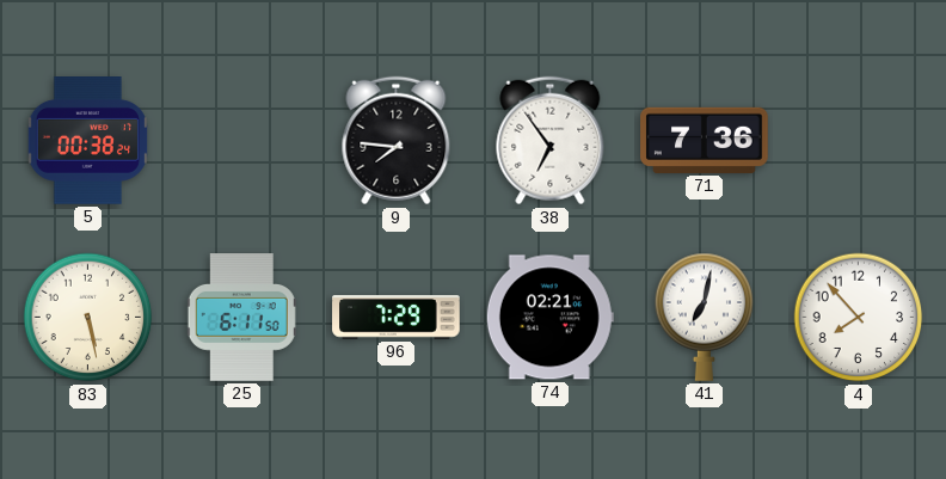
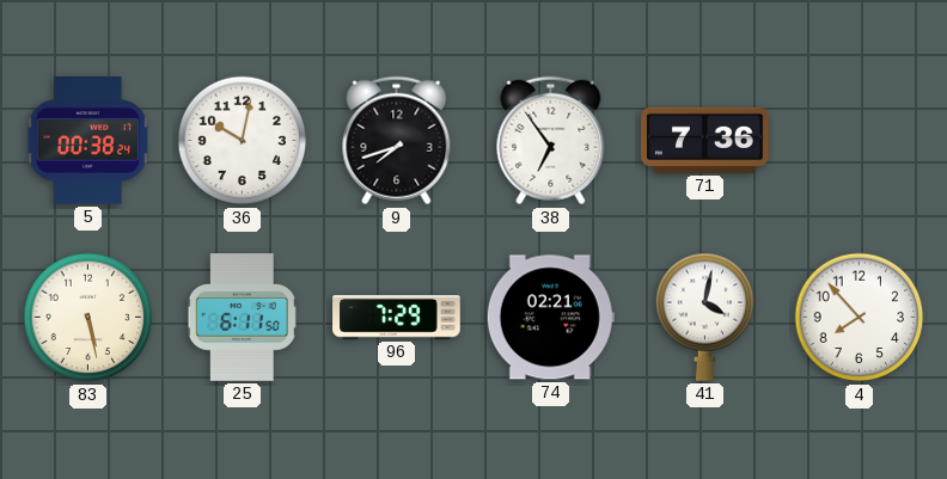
36: none -> 10:02
9: 7:46 -> 7:42
41: 7:02 -> 4:02
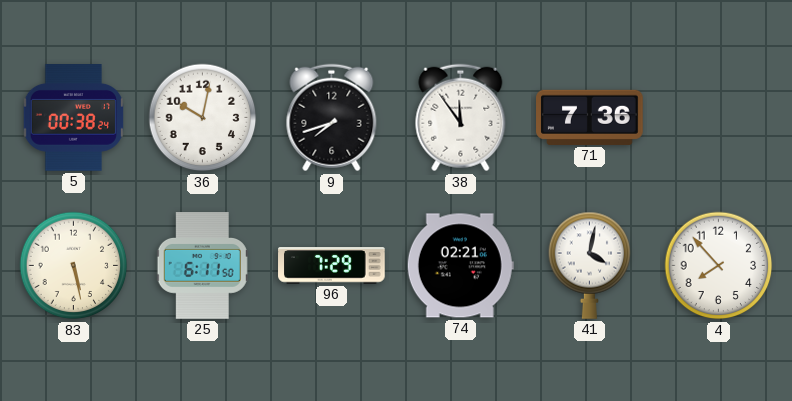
38: 6:54 -> 11:54
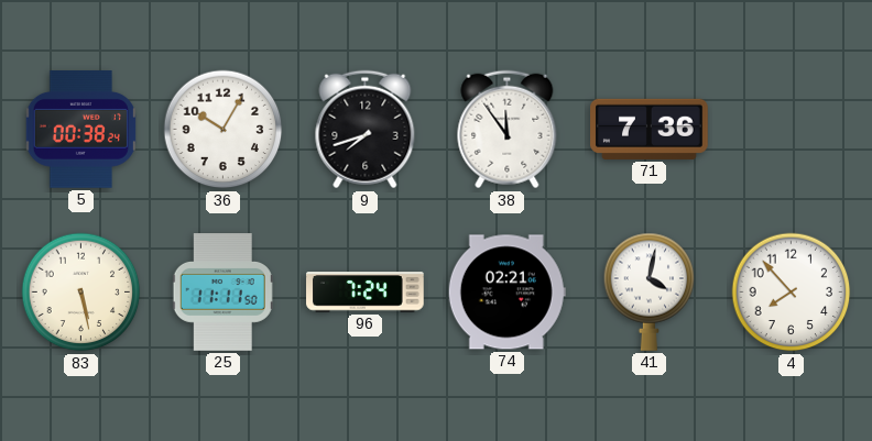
36: 10:02 -> 10:05
25: 6:11 -> 11:11
96: 7:29 -> 7:24
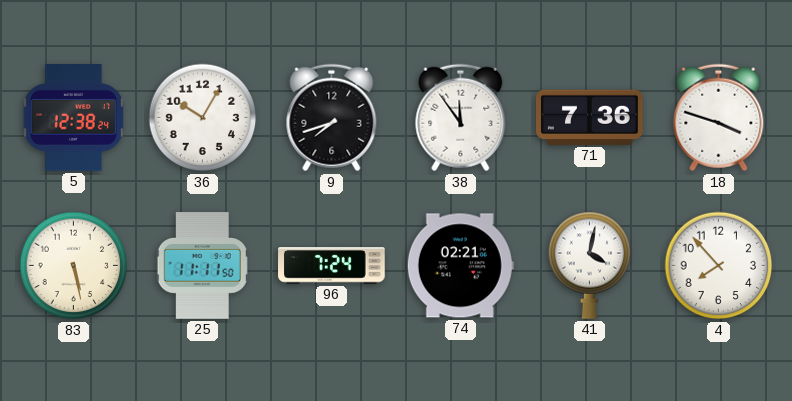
5: 00:38 -> 12:38
18: none -> 3:48
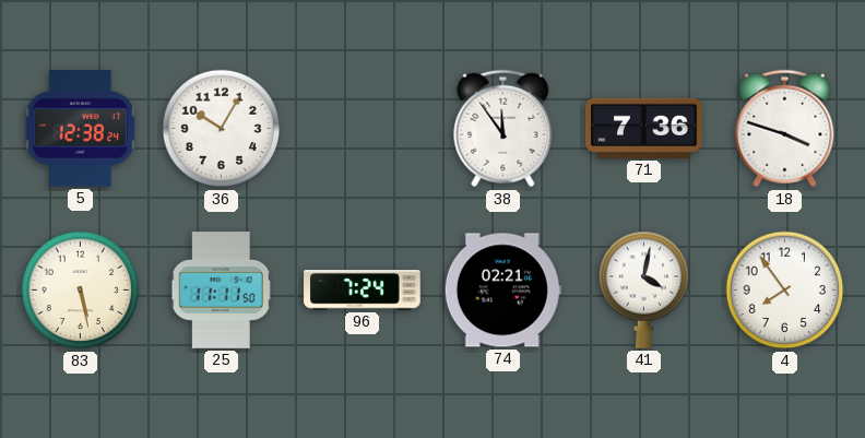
9: 7:42 -> none
4: 7:53 -> 7:54
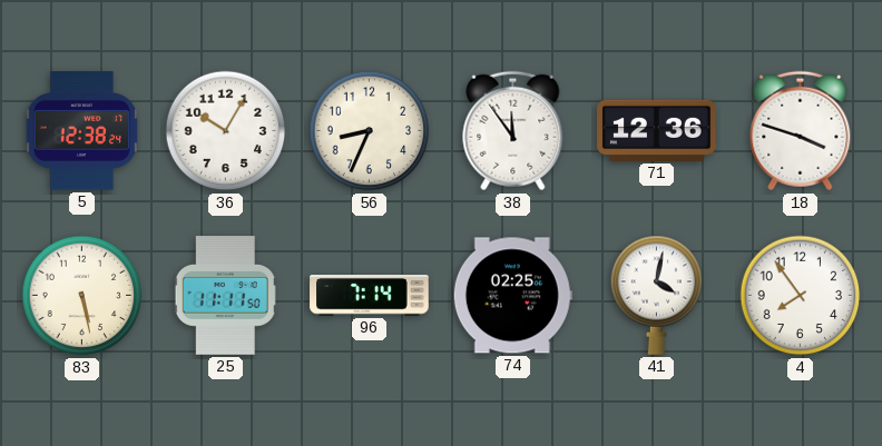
56: none -> 8:34
71: 7:36 -> 12:36
96: 7:24 -> 7:14
74: 02:21 -> 02:25
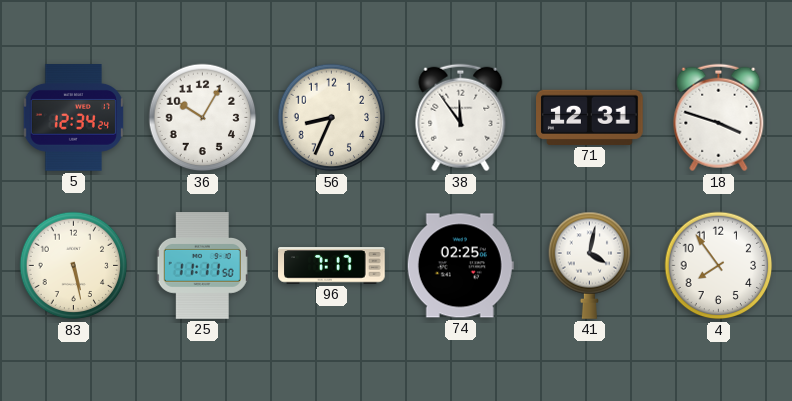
5: 12:38 -> 12:34
71: 12:36 -> 12:31
96: 7:14 -> 7:17
